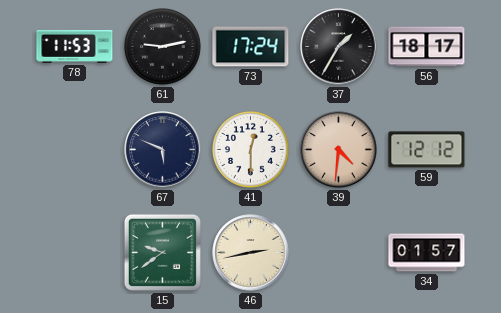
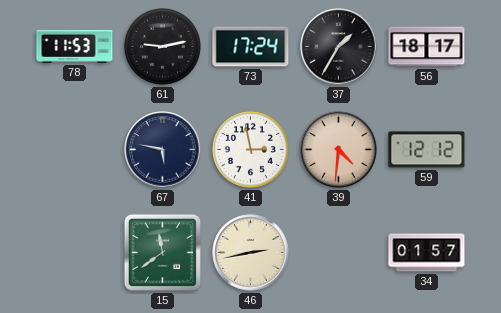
67: 5:49 -> 5:47
41: 12:30 -> 2:58
15: 9:39 -> 11:39
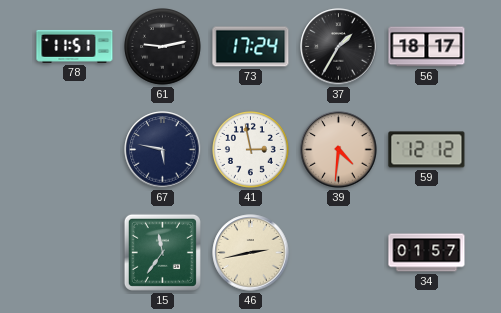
78: 11:53 -> 11:51
15: 11:39 -> 11:36
